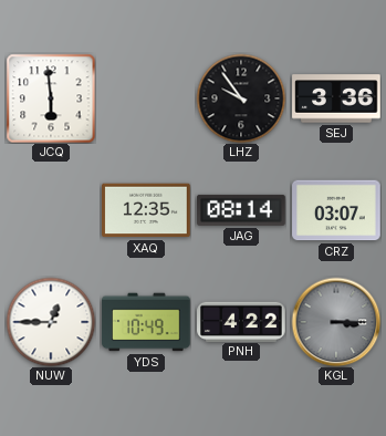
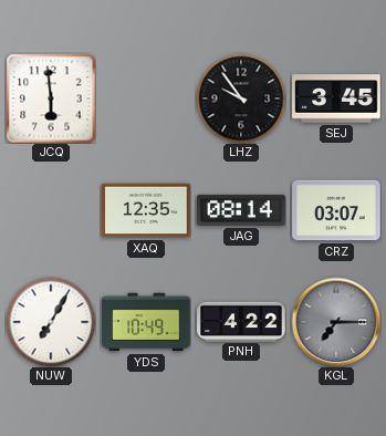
SEJ: 3:36 -> 3:45
NUW: 12:45 -> 7:05
KGL: 3:15 -> 7:15
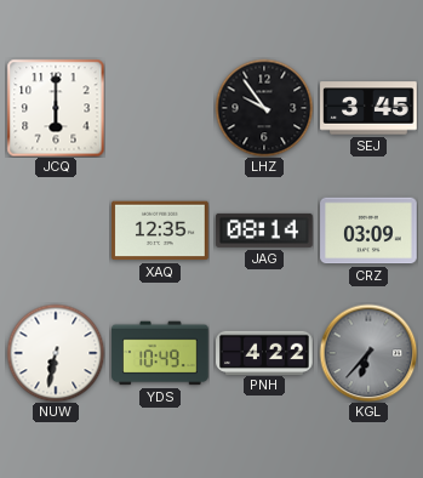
JCQ: 5:59 -> 6:00
CRZ: 03:07 -> 03:09
NUW: 7:05 -> 6:32
KGL: 7:15 -> 6:37
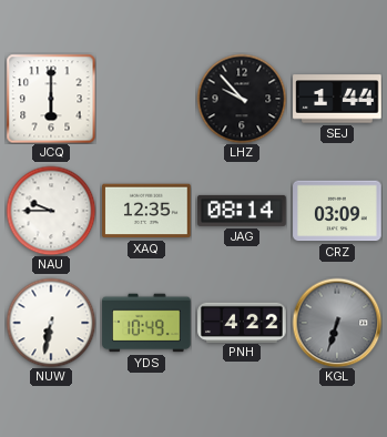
LHZ: 9:54 -> 9:53
SEJ: 3:45 -> 1:44
NAU: none -> 9:45
KGL: 6:37 -> 6:33
